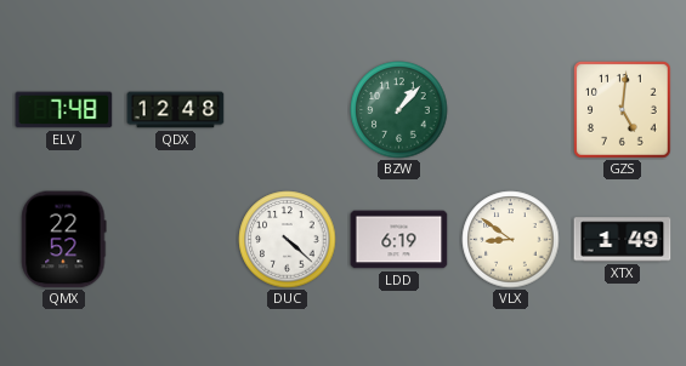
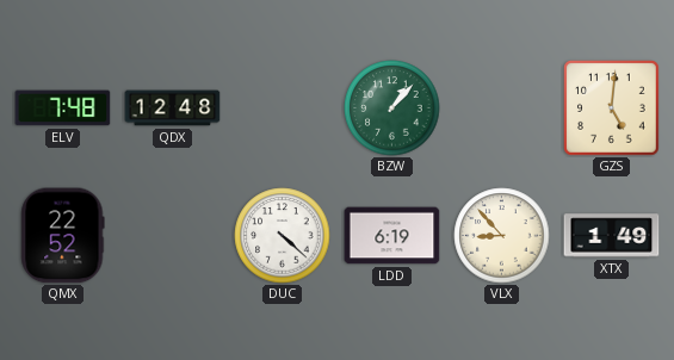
VLX: 8:51 -> 8:53
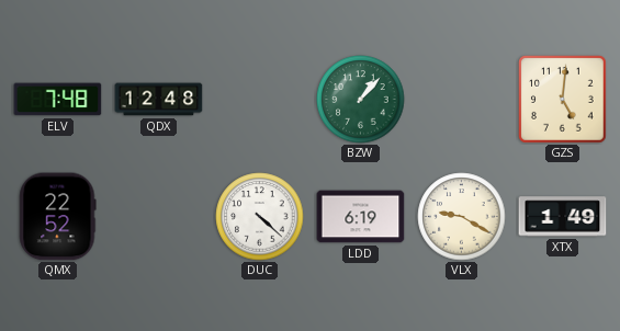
VLX: 8:53 -> 9:20
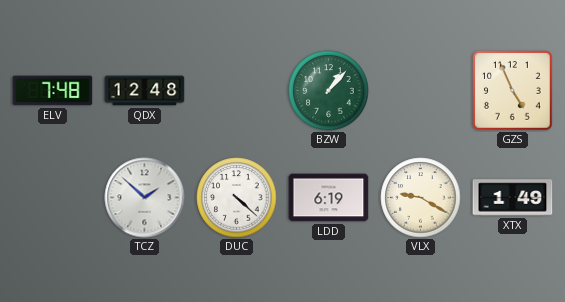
GZS: 5:01 -> 4:56
QMX: 22:52 -> none
TCZ: none -> 1:52
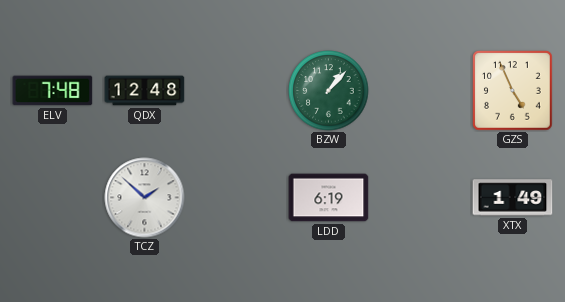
DUC: 4:22 -> none
VLX: 9:20 -> none
